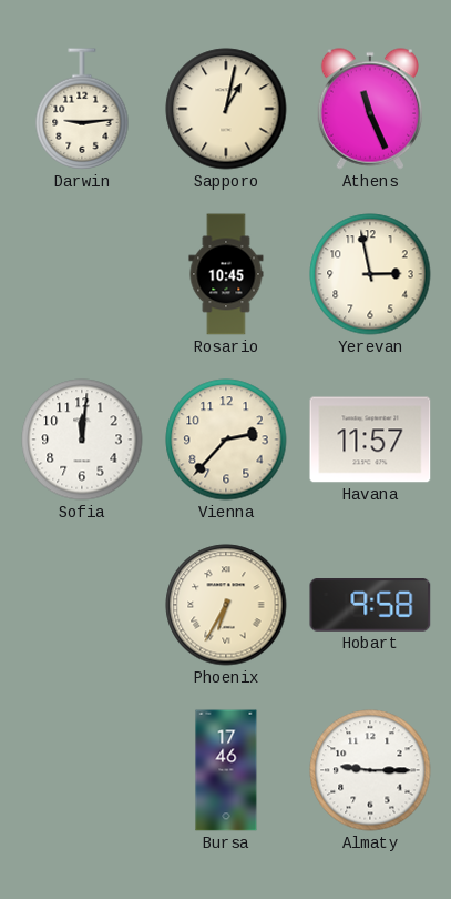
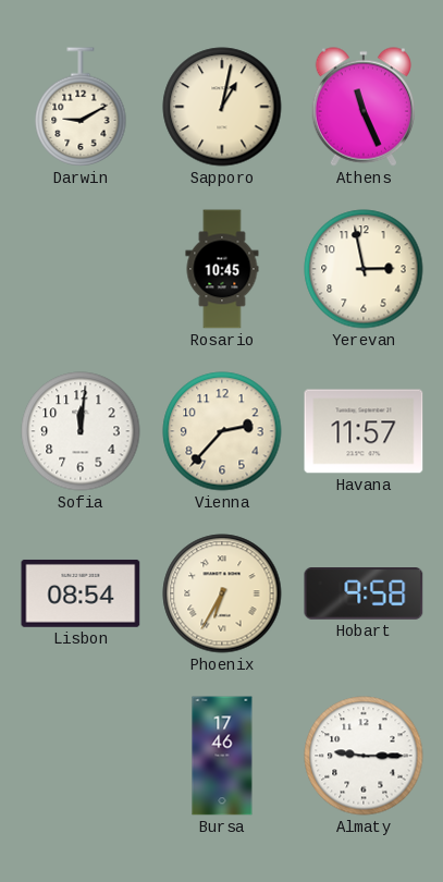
Darwin: 9:14 -> 9:10
Lisbon: none -> 08:54
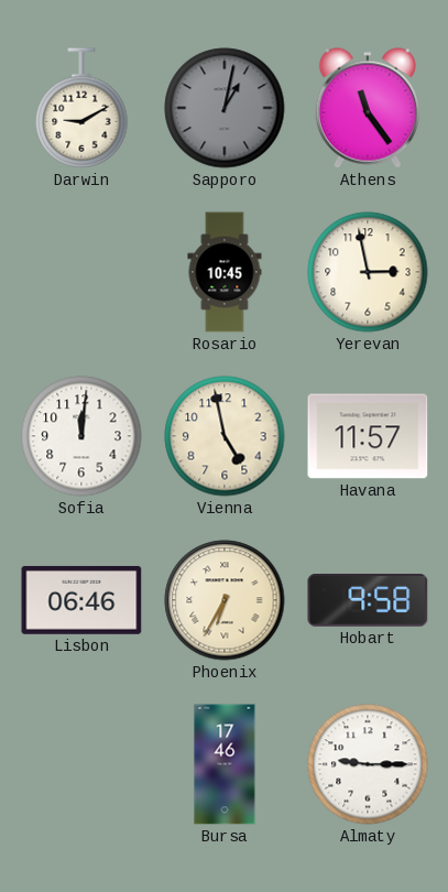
Sapporo dial: cream -> grey
Athens: 11:26 -> 11:24
Vienna: 2:37 -> 4:58
Lisbon: 08:54 -> 06:46
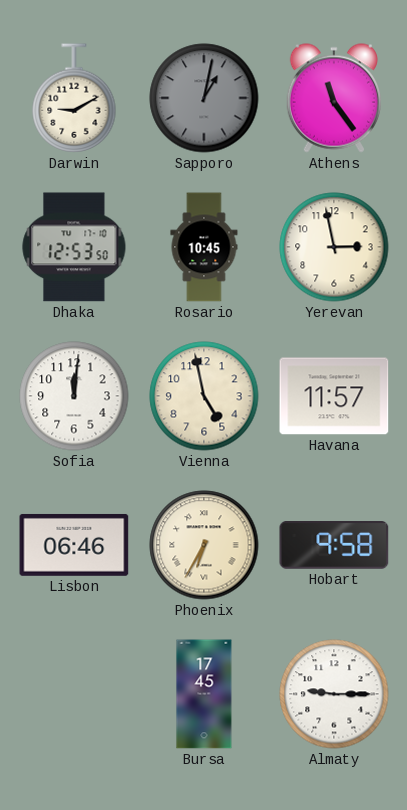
Dhaka: none -> 12:53
Bursa: 17:46 -> 17:45
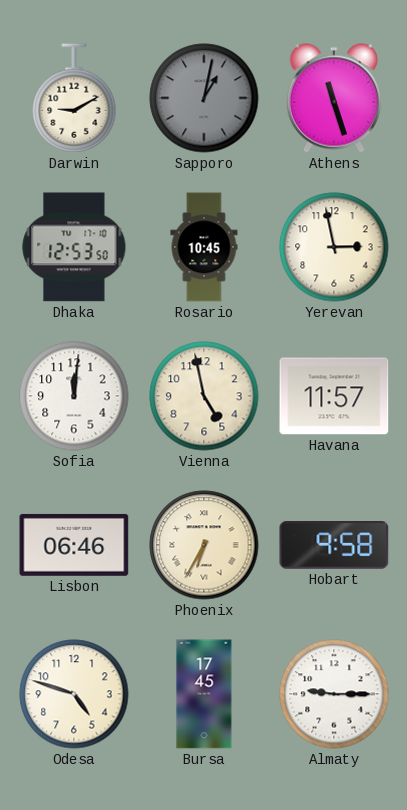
Athens: 11:24 -> 11:27
Odesa: none -> 4:48
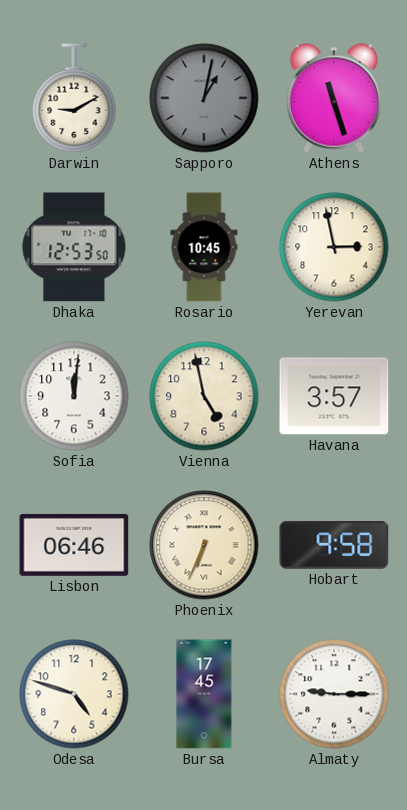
Havana: 11:57 -> 3:57
Phoenix: 6:35 -> 6:34
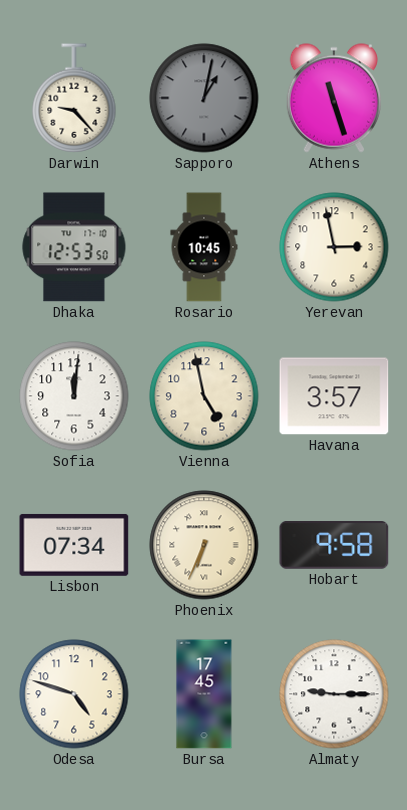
Darwin: 9:10 -> 9:23
Lisbon: 06:46 -> 07:34
